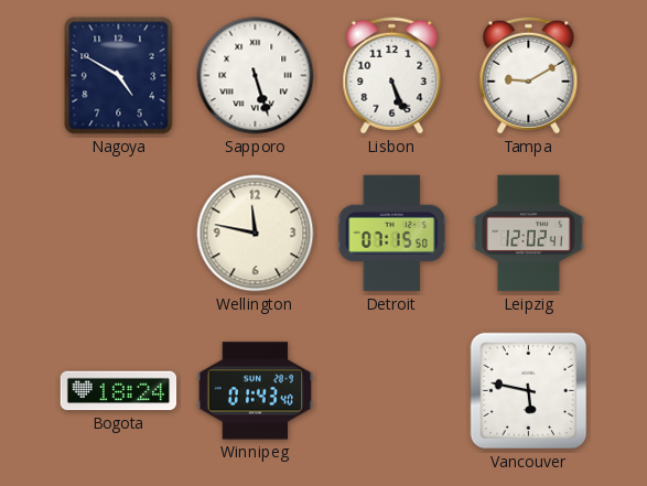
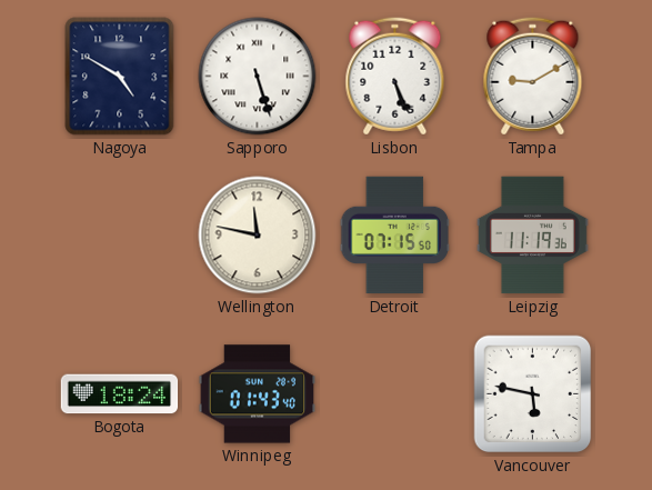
Leipzig: 12:02 -> 11:19
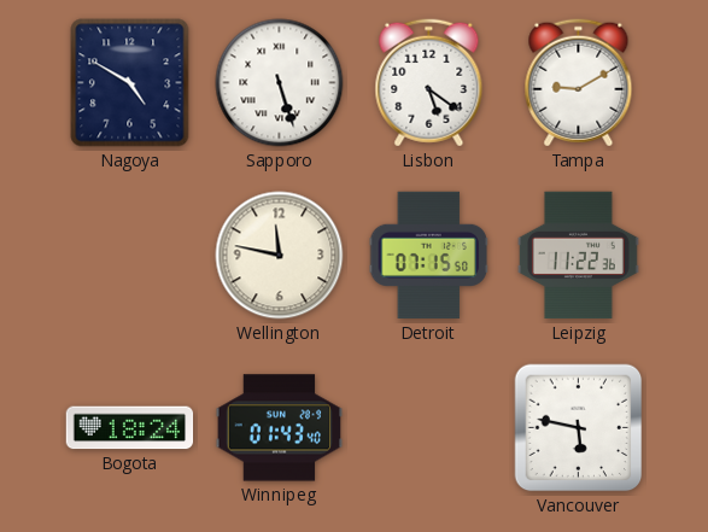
Lisbon: 5:26 -> 5:21
Leipzig: 11:19 -> 11:22
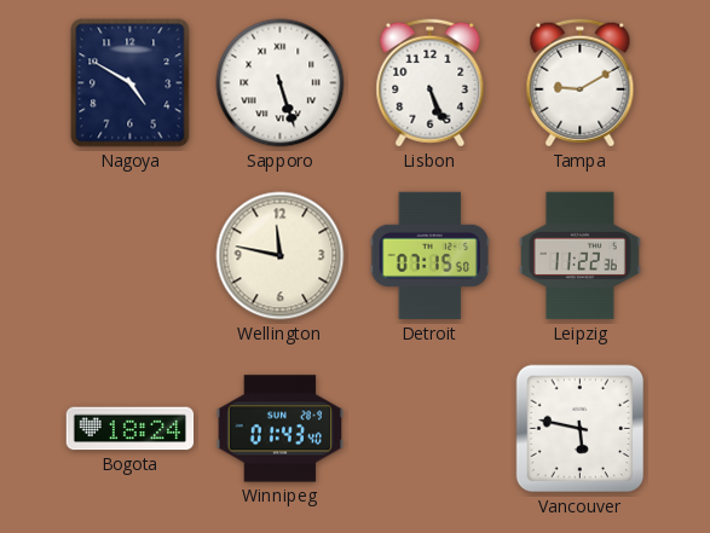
Lisbon: 5:21 -> 5:26
